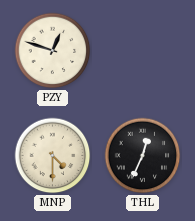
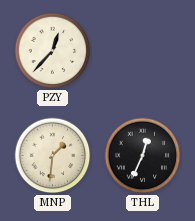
PZY: 12:48 -> 12:37
MNP: 4:30 -> 1:31
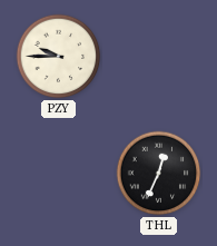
PZY: 12:37 -> 9:45
MNP: 1:31 -> none
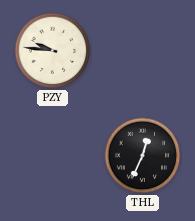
PZY: 9:45 -> 9:46
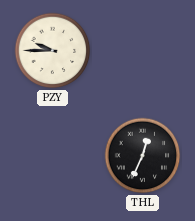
PZY: 9:46 -> 9:45
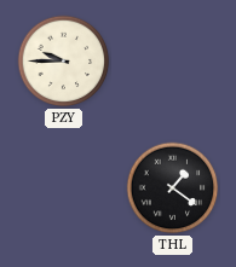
THL: 12:34 -> 1:21
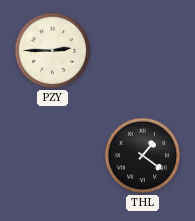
PZY: 9:45 -> 2:45
